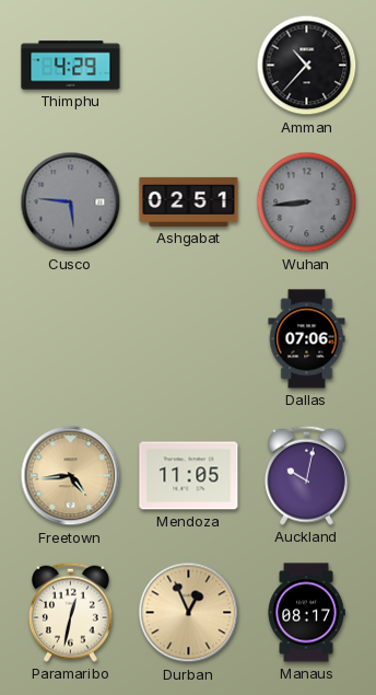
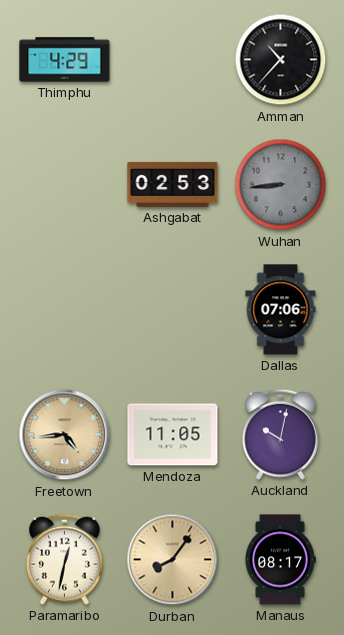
Cusco: 5:46 -> none
Ashgabat: 02:51 -> 02:53
Durban: 12:56 -> 8:06
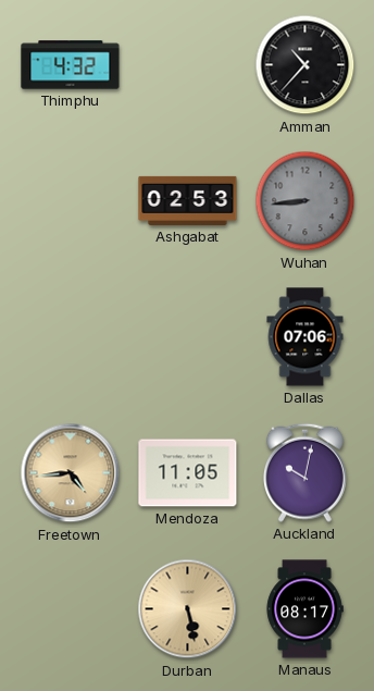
Thimphu: 4:29 -> 4:32
Paramaribo: 12:32 -> none
Durban: 8:06 -> 5:28
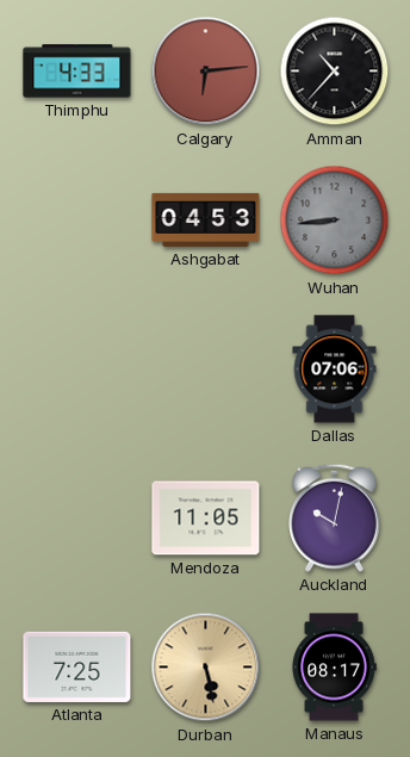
Thimphu: 4:32 -> 4:33
Calgary: none -> 6:14
Ashgabat: 02:53 -> 04:53
Freetown: 4:44 -> none
Atlanta: none -> 7:25
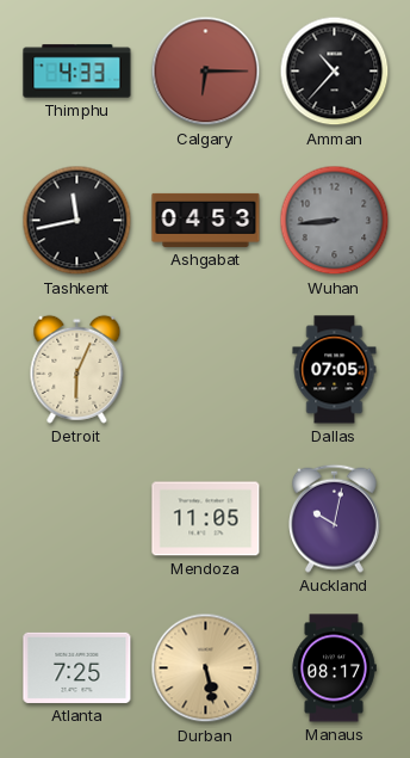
Calgary: 6:14 -> 6:15
Tashkent: none -> 11:43
Detroit: none -> 6:04
Dallas: 07:06 -> 07:05
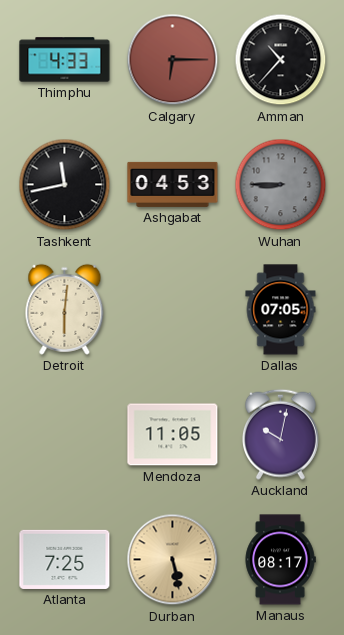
Wuhan: 8:44 -> 8:45
Detroit: 6:04 -> 6:01
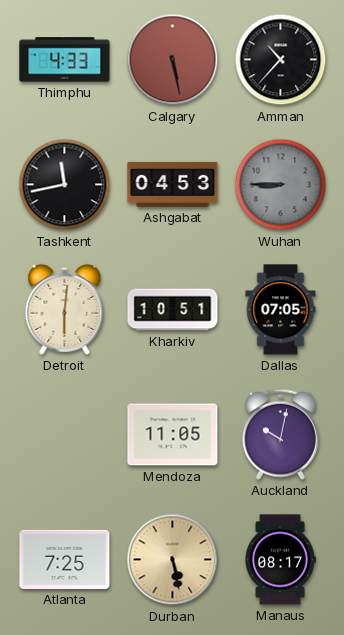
Calgary: 6:15 -> 5:28
Kharkiv: none -> 10:51
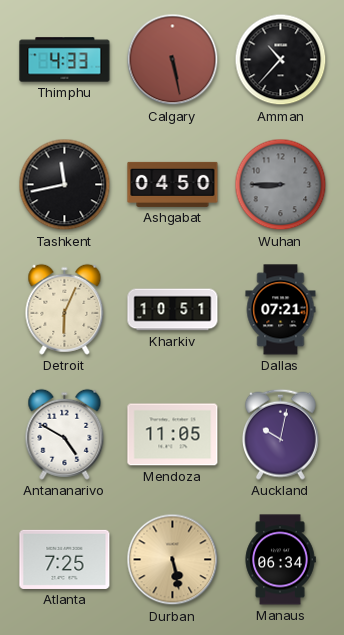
Ashgabat: 04:53 -> 04:50
Detroit: 6:01 -> 6:04
Dallas: 07:05 -> 07:21
Antananarivo: none -> 4:50
Manaus: 08:17 -> 06:34
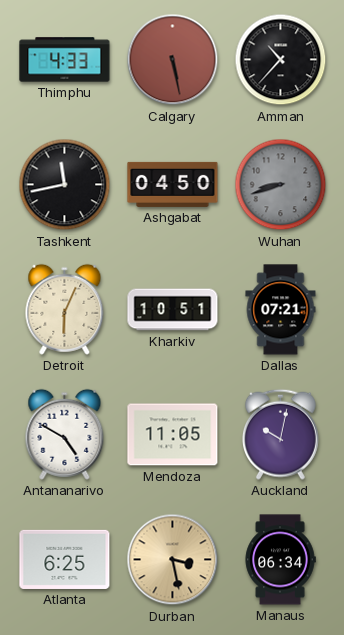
Wuhan: 8:45 -> 8:42
Atlanta: 7:25 -> 6:25
Durban: 5:28 -> 3:28
